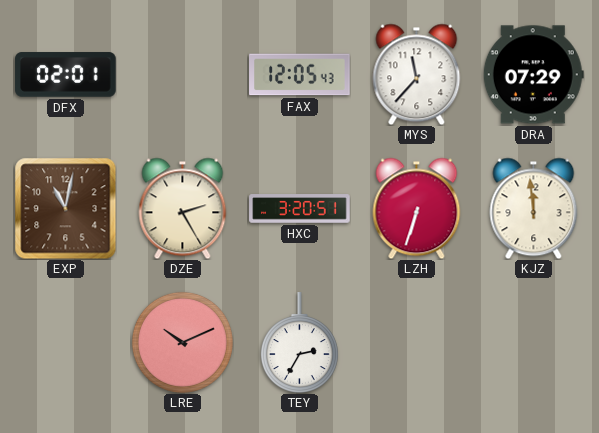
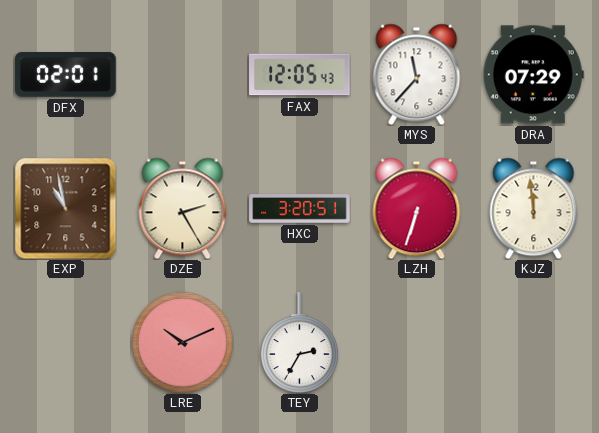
EXP: 11:02 -> 10:58
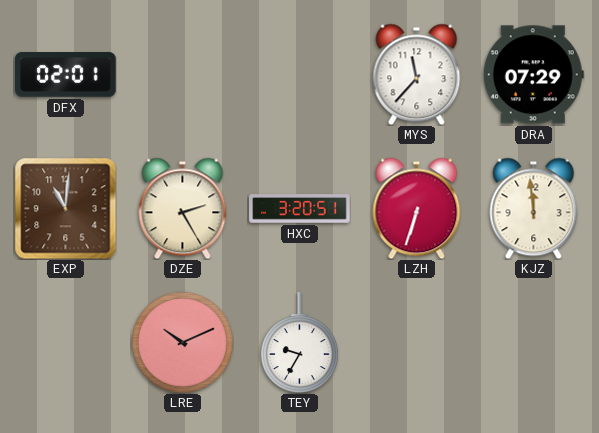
FAX: 12:05 -> none
EXP: 10:58 -> 11:01
TEY: 2:35 -> 9:35
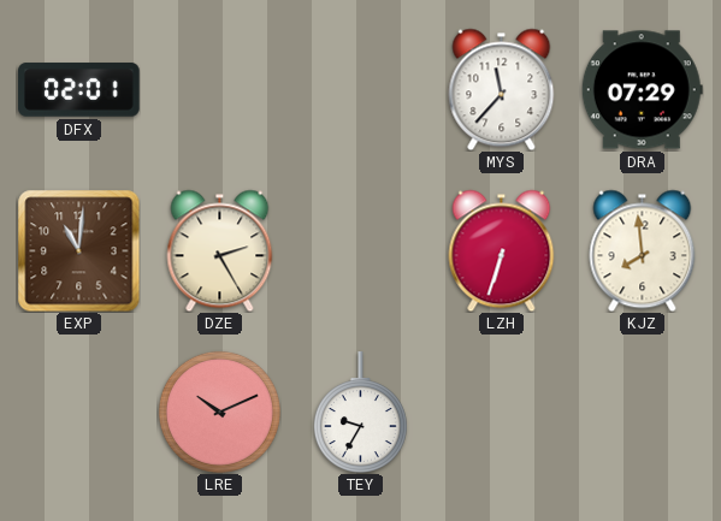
HXC: 3:20 -> none
KJZ: 11:59 -> 7:59
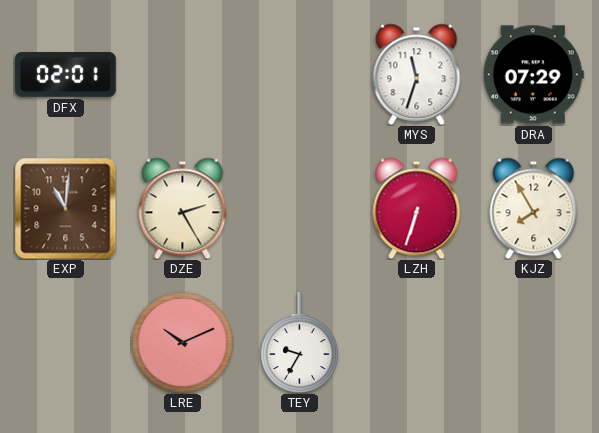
MYS: 11:37 -> 11:33
KJZ: 7:59 -> 7:55
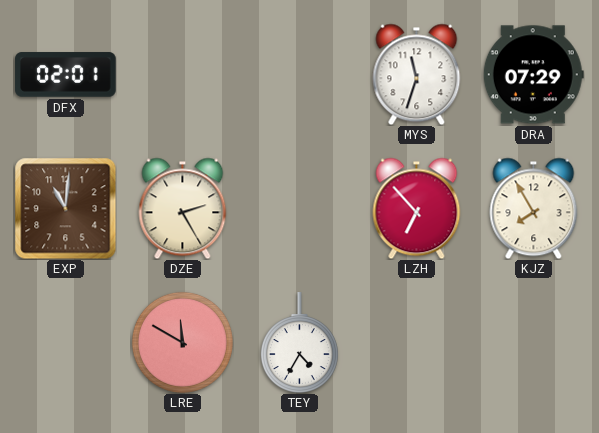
LZH: 6:33 -> 6:53
LRE: 10:11 -> 11:50
TEY: 9:35 -> 4:35
